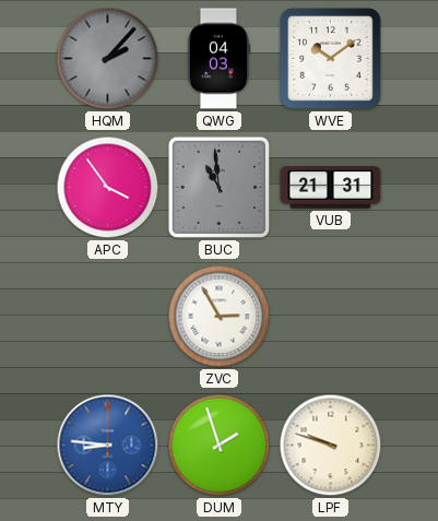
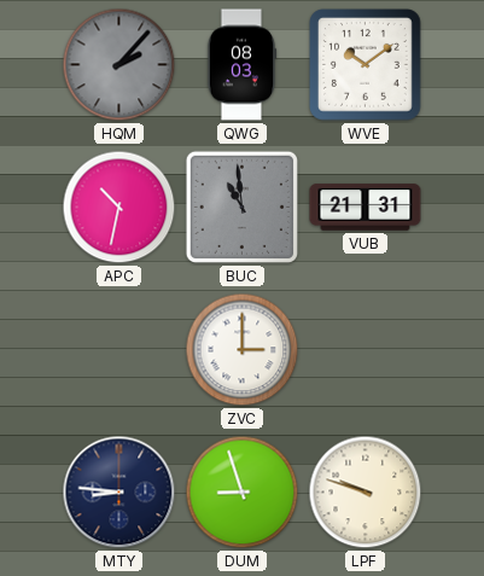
QWG: 04:03 -> 08:03
APC: 3:54 -> 10:32
ZVC: 2:55 -> 3:00
MTY dial: blue -> navy
DUM: 1:57 -> 8:57
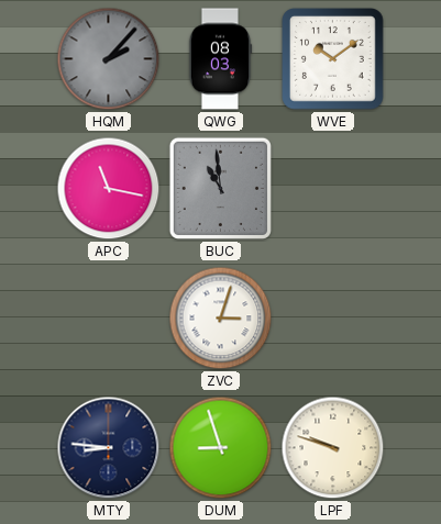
APC: 10:32 -> 11:17
VUB: 21:31 -> none
ZVC: 3:00 -> 3:03
